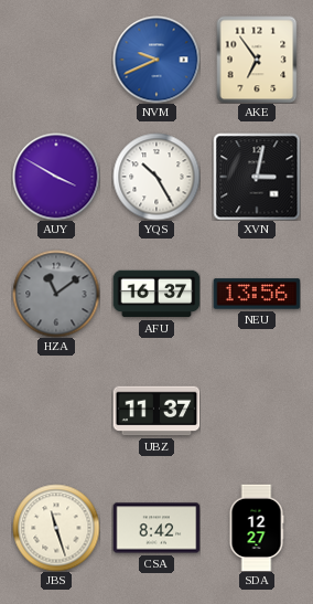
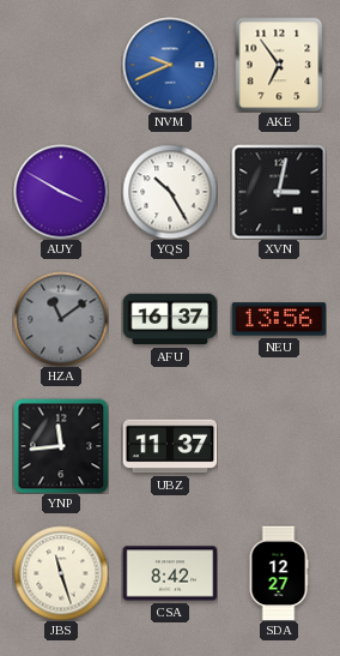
YNP: none -> 11:44
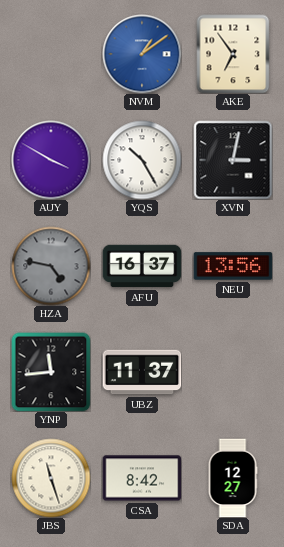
NVM: 9:41 -> 1:09
HZA: 11:09 -> 4:47
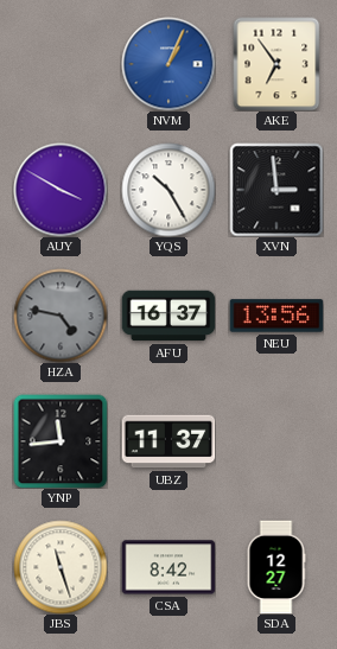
NVM: 1:09 -> 1:04
XVN: 3:02 -> 2:59
